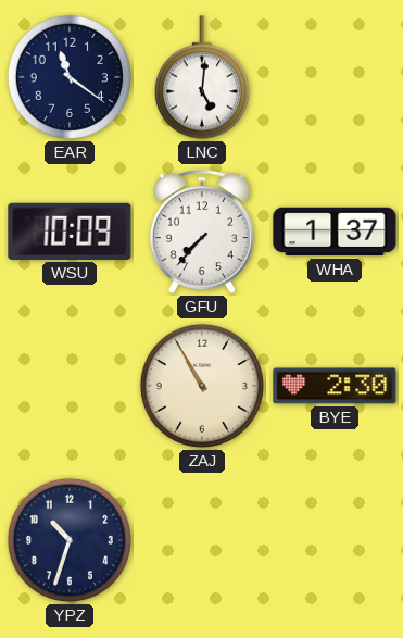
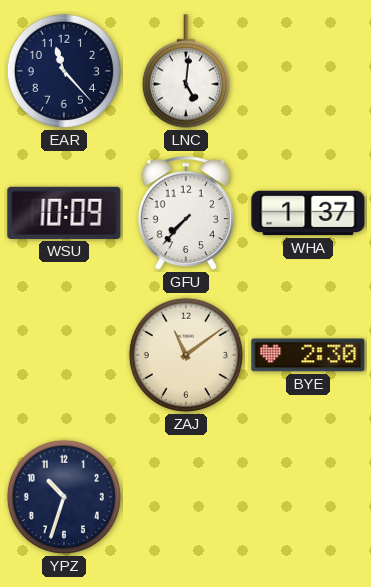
EAR: 11:21 -> 11:23
ZAJ: 10:55 -> 11:09
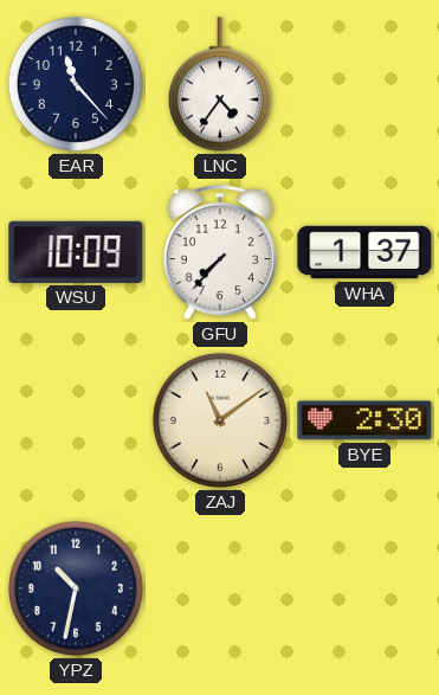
LNC: 5:01 -> 4:36
YPZ: 10:33 -> 10:32
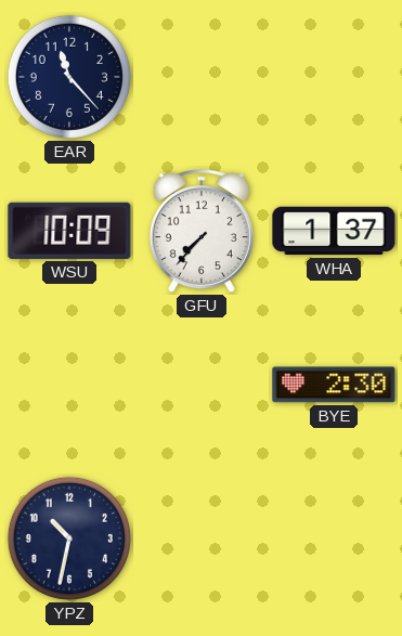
LNC: 4:36 -> none
ZAJ: 11:09 -> none
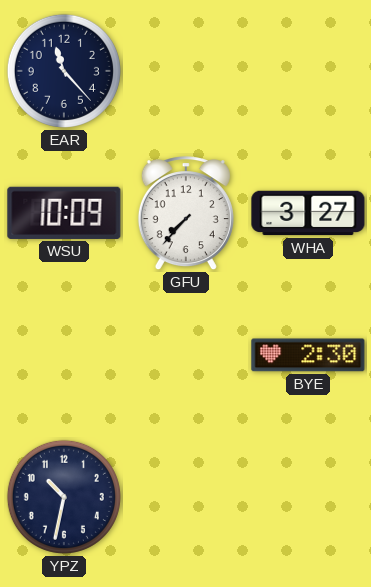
WHA: 1:37 -> 3:27
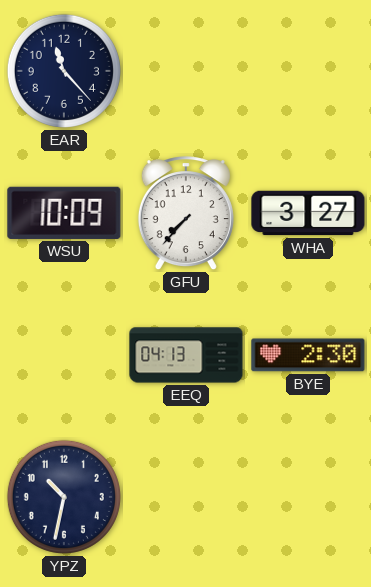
EEQ: none -> 04:13
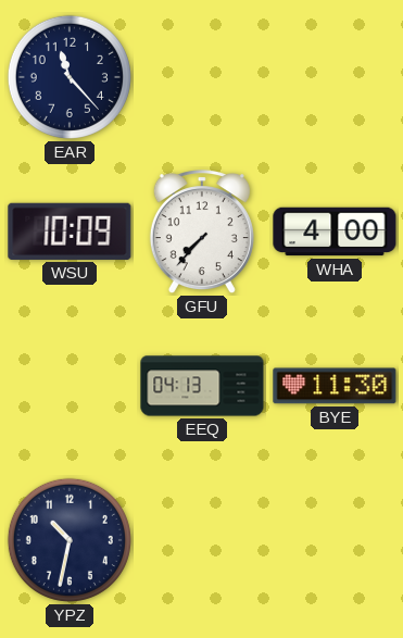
WHA: 3:27 -> 4:00
BYE: 2:30 -> 11:30
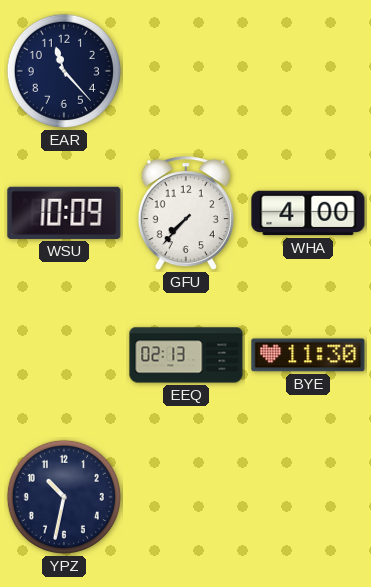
EEQ: 04:13 -> 02:13
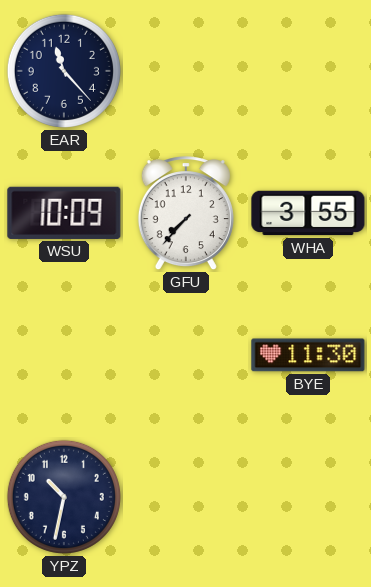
WHA: 4:00 -> 3:55
EEQ: 02:13 -> none
